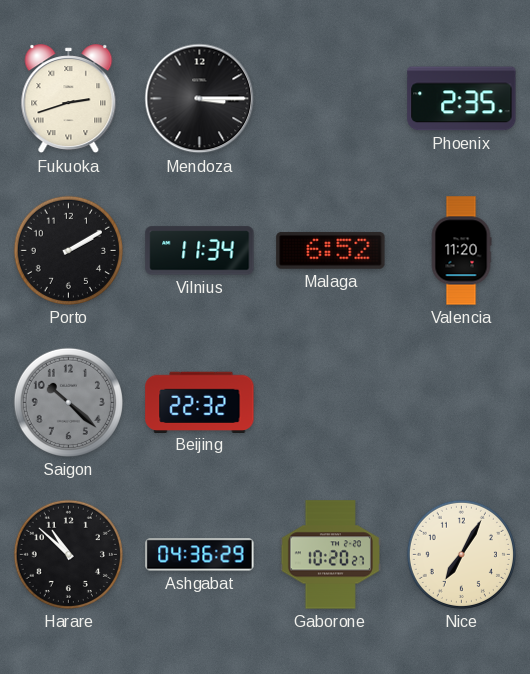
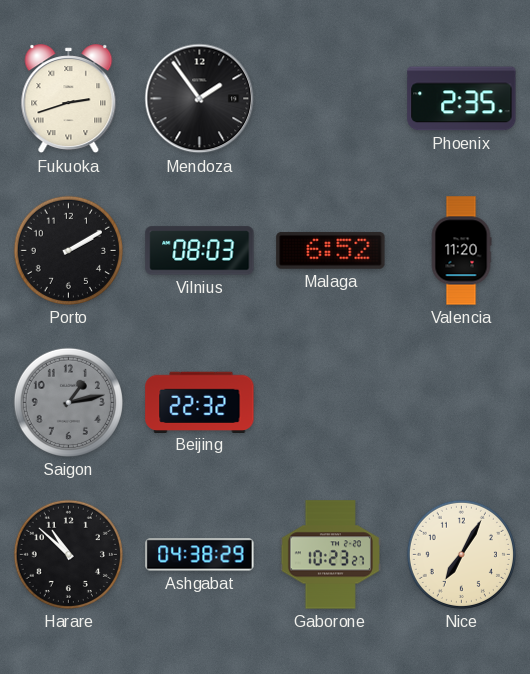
Mendoza: 3:15 -> 1:54
Vilnius: 11:34 -> 08:03
Saigon: 10:22 -> 1:13
Ashgabat: 04:36 -> 04:38
Gaborone: 10:20 -> 10:23
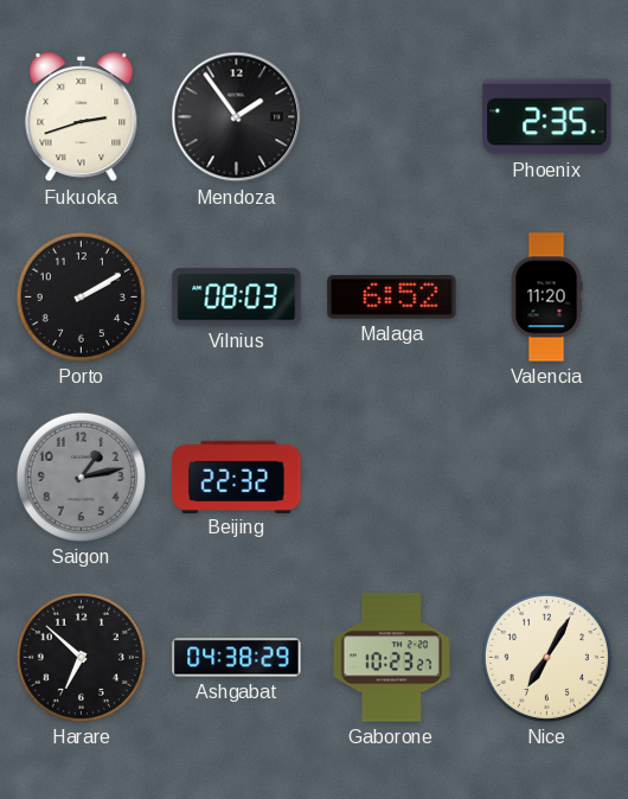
Harare: 10:52 -> 6:52
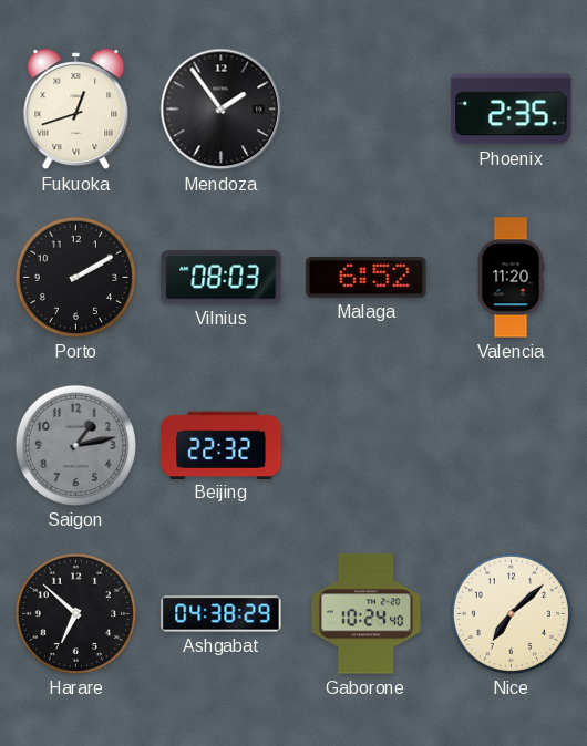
Fukuoka: 2:42 -> 12:42
Gaborone: 10:23 -> 10:24
Nice: 7:05 -> 7:08
